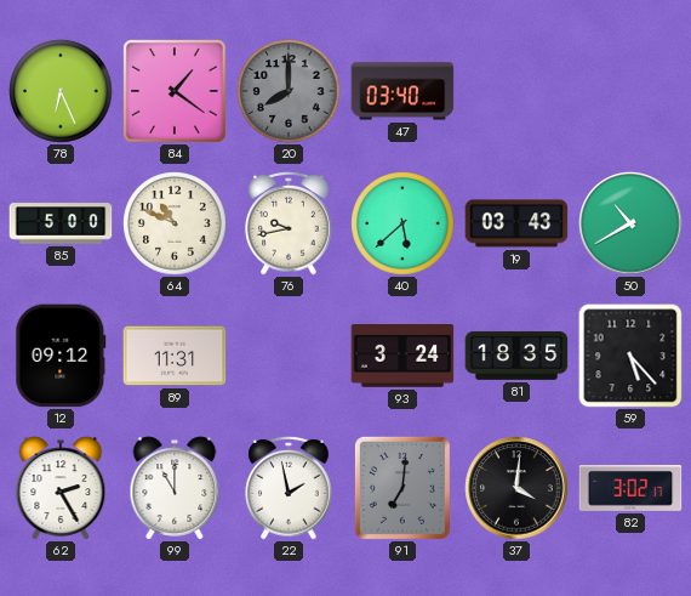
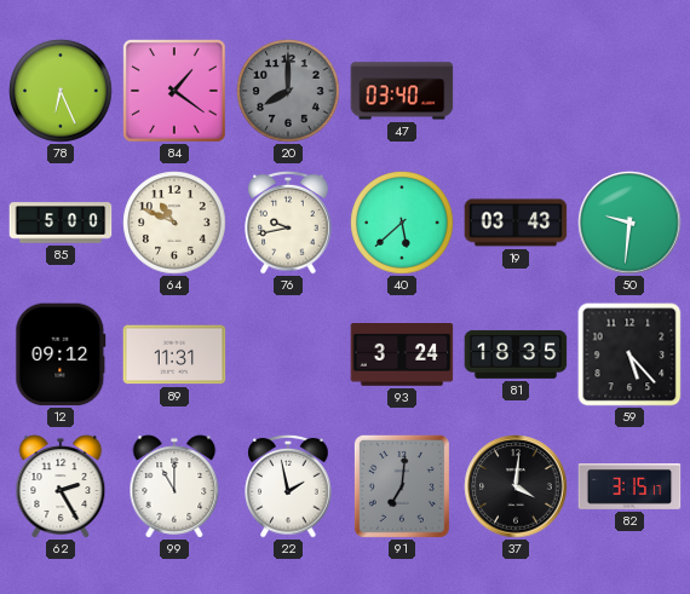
50: 10:40 -> 9:31
82: 3:02 -> 3:15
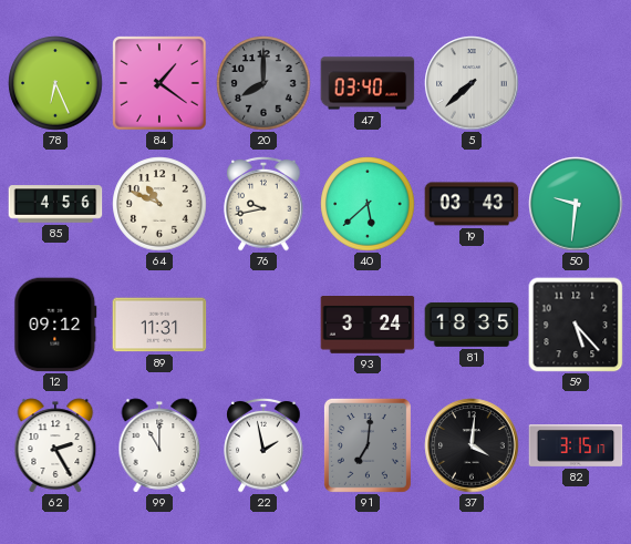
5: none -> 7:38
85: 5:00 -> 4:56
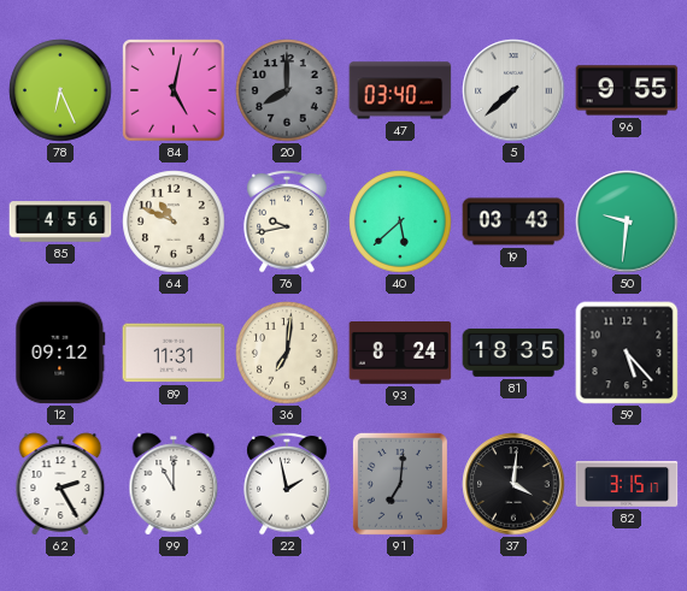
84: 1:21 -> 5:02
96: none -> 9:55
36: none -> 7:01
93: 3:24 -> 8:24
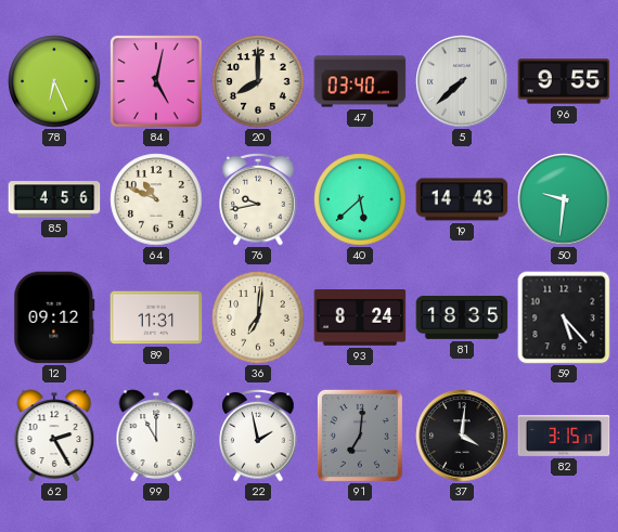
20 dial: grey -> cream
19: 03:43 -> 14:43
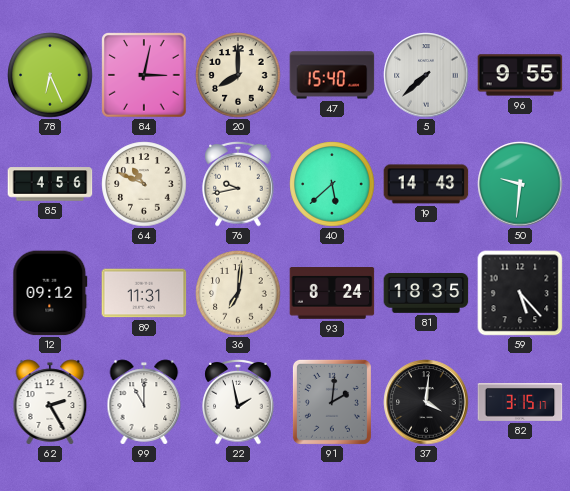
84: 5:02 -> 3:02
47: 03:40 -> 15:40
91: 7:01 -> 2:01
